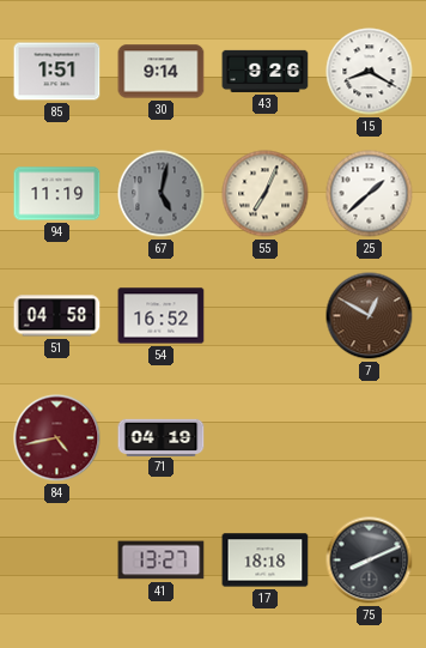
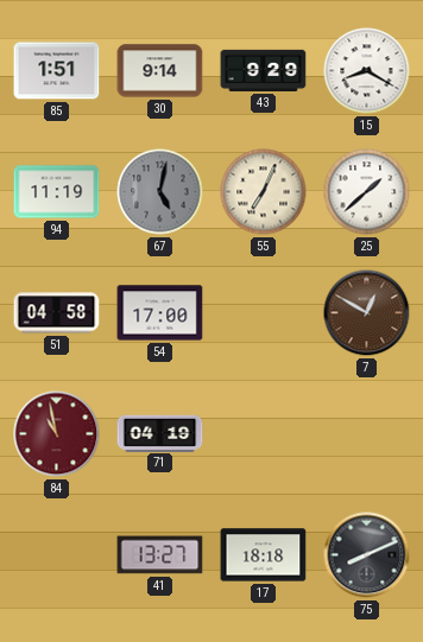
43: 9:26 -> 9:29
54: 16:52 -> 17:00
84: 4:43 -> 10:58
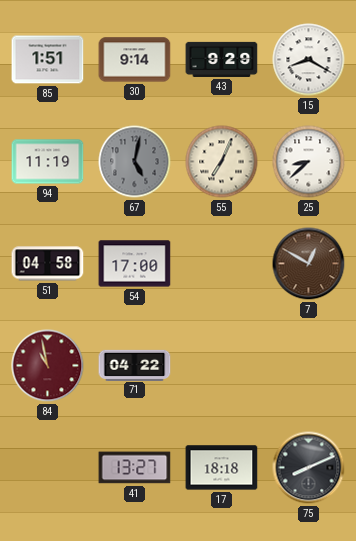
25: 1:38 -> 8:38
71: 04:19 -> 04:22
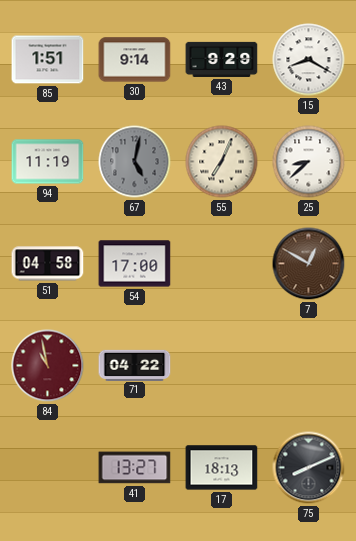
17: 18:18 -> 18:13
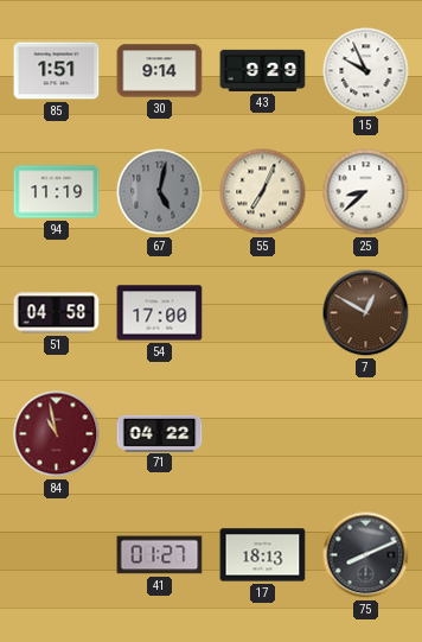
15: 8:20 -> 9:56
41: 13:27 -> 01:27
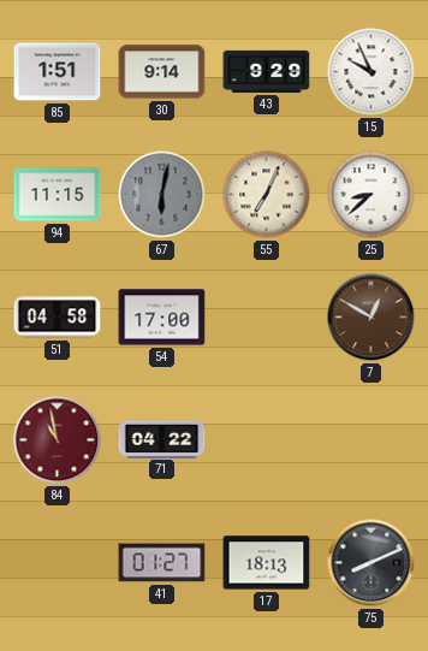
94: 11:19 -> 11:15
67: 5:02 -> 6:02
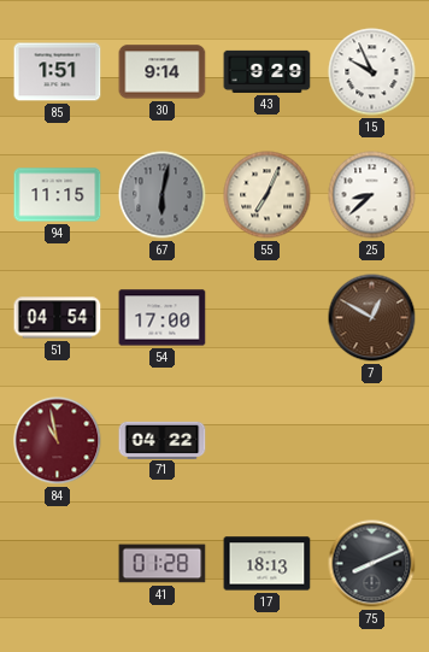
51: 04:58 -> 04:54
41: 01:27 -> 01:28
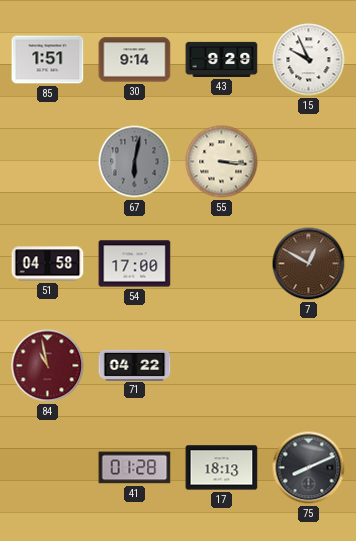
94: 11:15 -> none
55: 7:04 -> 3:16
25: 8:38 -> none
51: 04:54 -> 04:58
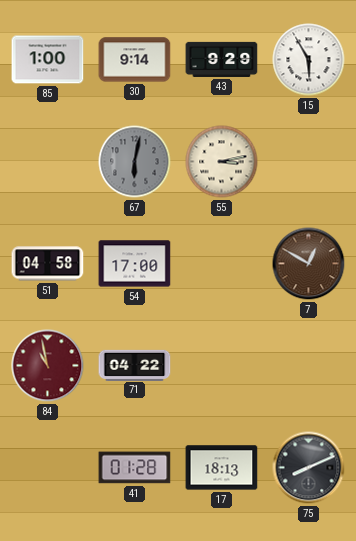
85: 1:51 -> 1:00
15: 9:56 -> 5:55
55: 3:16 -> 3:13
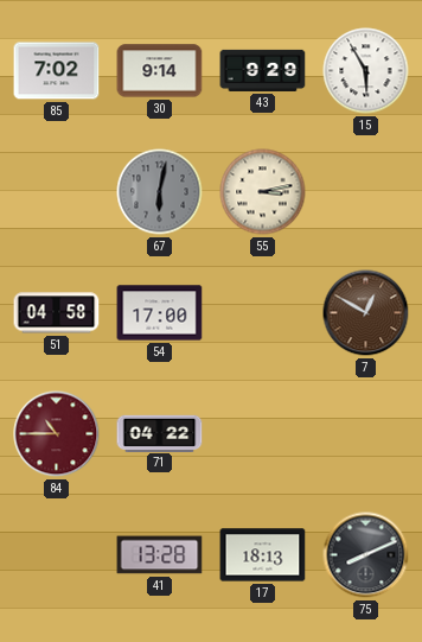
85: 1:00 -> 7:02
84: 10:58 -> 10:45
41: 01:28 -> 13:28
